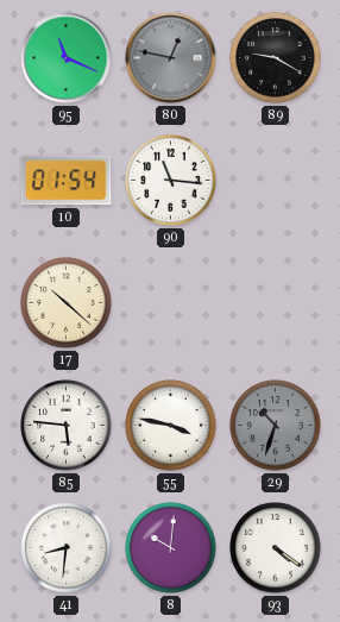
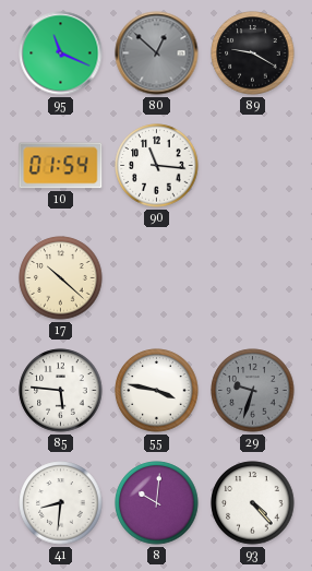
80: 12:47 -> 12:52
29: 10:33 -> 9:33
93: 4:21 -> 4:23
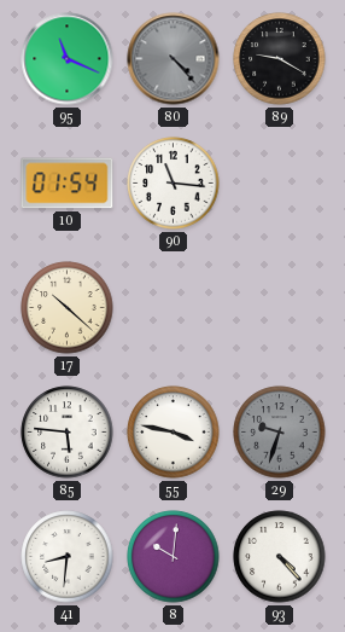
80: 12:52 -> 4:23
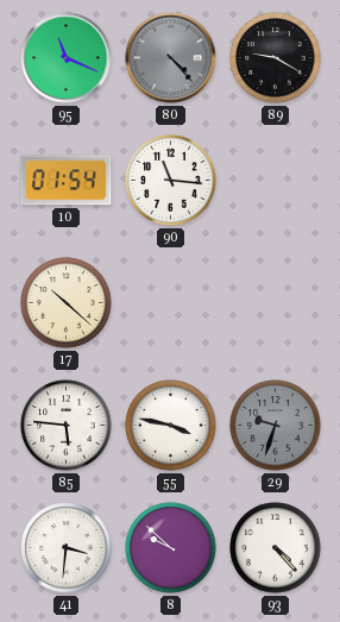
41: 8:31 -> 3:31
8: 10:01 -> 9:52
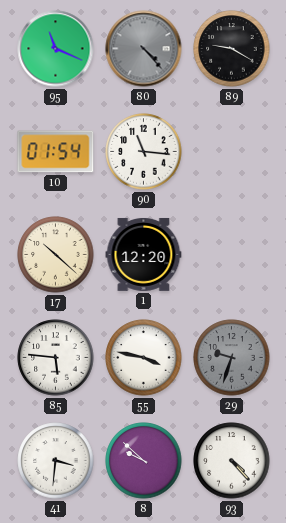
1: none -> 12:20
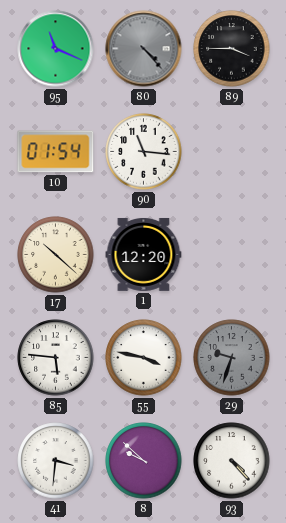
89: 9:20 -> 3:45
